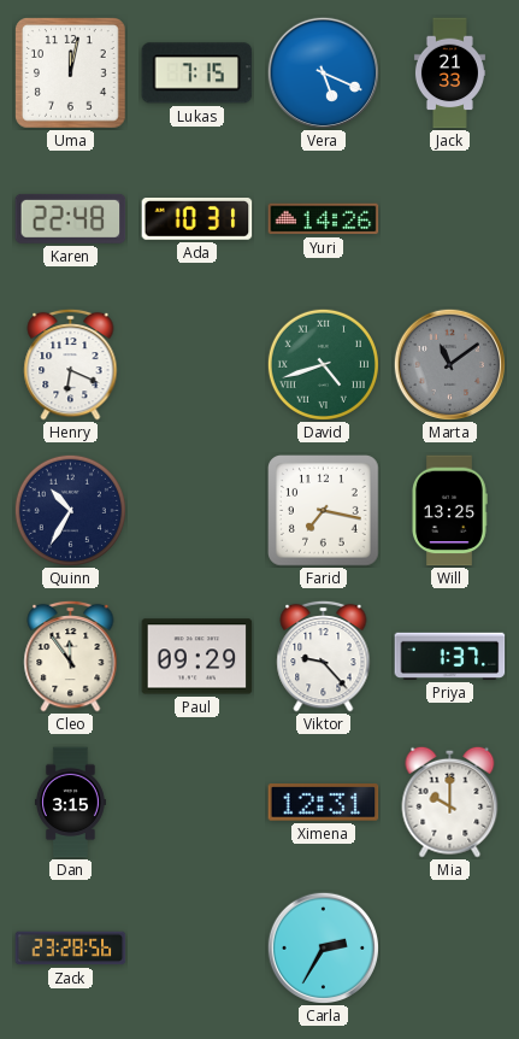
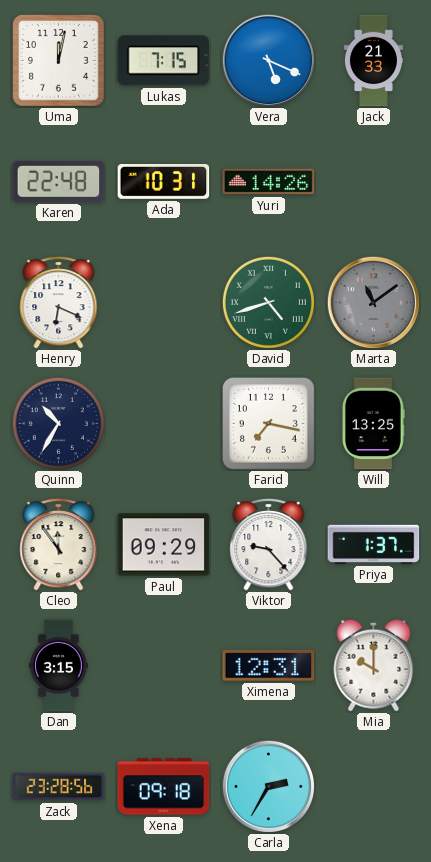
Xena: none -> 09:18
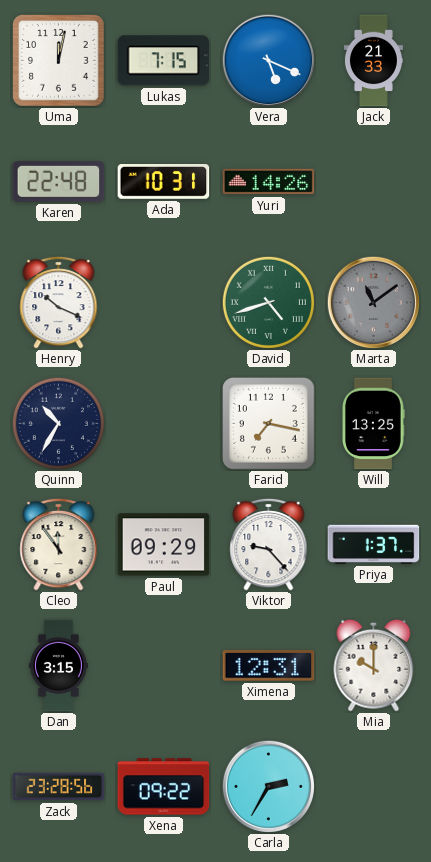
Henry: 6:19 -> 10:19
Xena: 09:18 -> 09:22
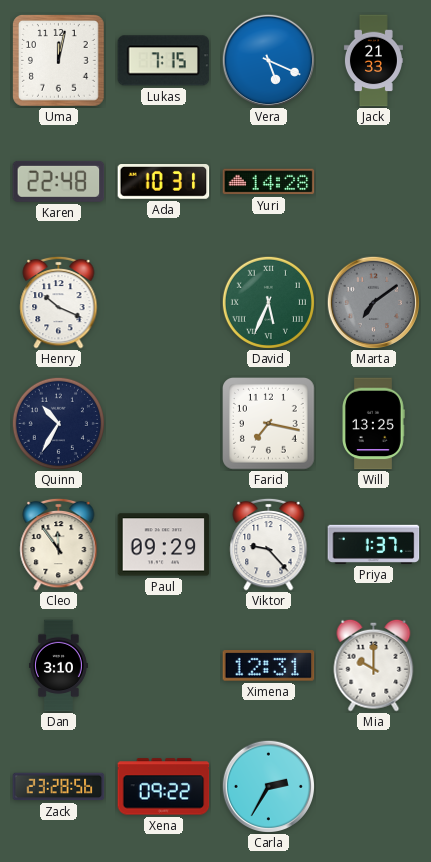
Yuri: 14:26 -> 14:28
David: 4:42 -> 5:34
Marta: 11:09 -> 7:09
Dan: 3:15 -> 3:10
